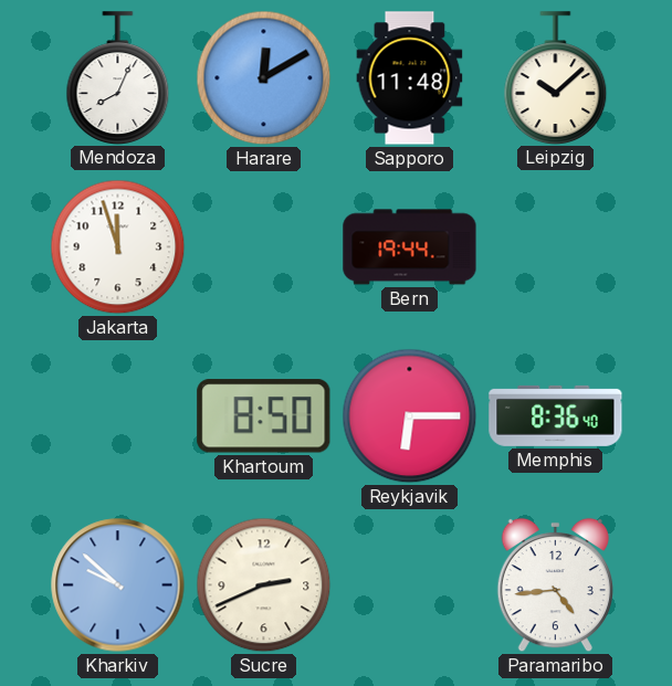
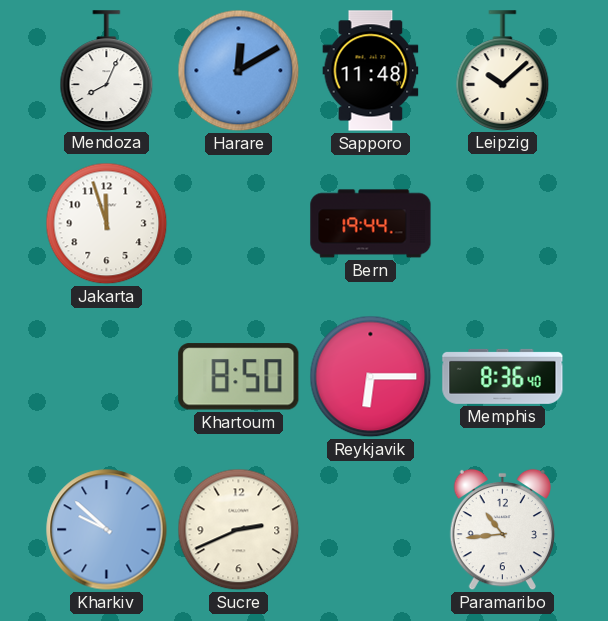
Paramaribo: 4:44 -> 10:44
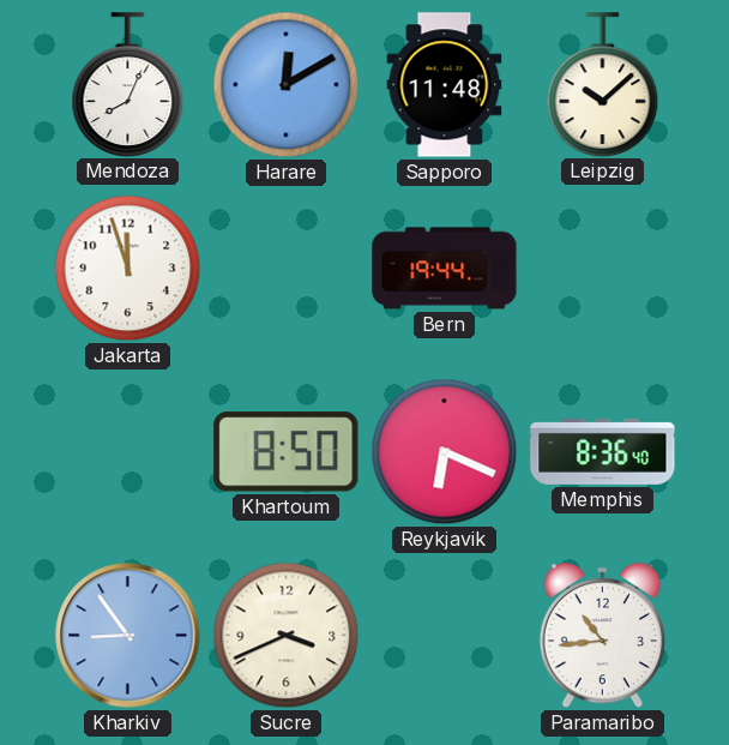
Reykjavik: 6:15 -> 6:19
Kharkiv: 9:52 -> 8:54
Sucre: 2:41 -> 3:41
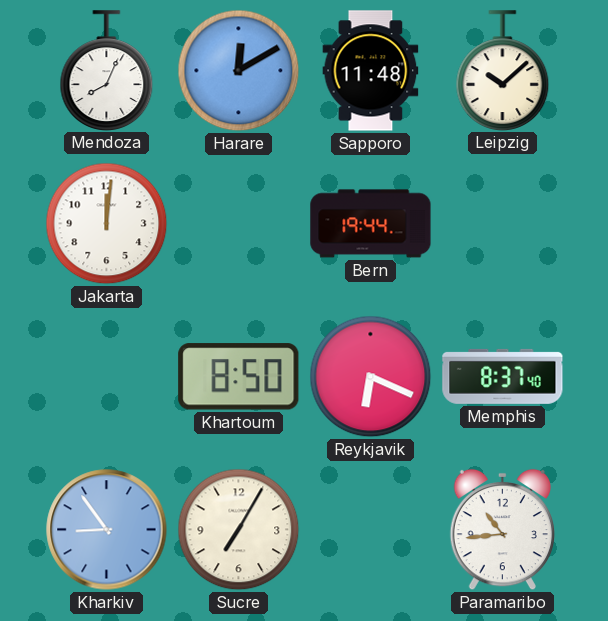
Jakarta: 11:57 -> 12:01
Memphis: 8:36 -> 8:37
Sucre: 3:41 -> 7:05
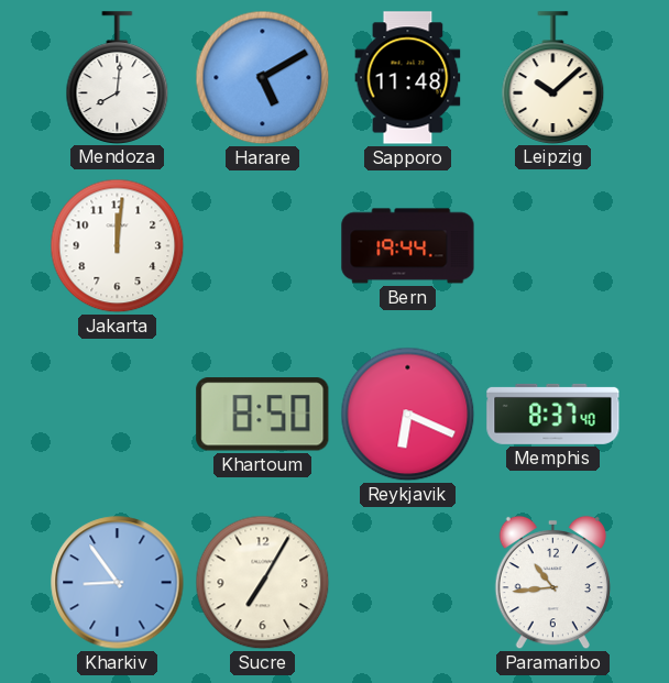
Mendoza: 8:04 -> 8:01
Harare: 12:10 -> 5:10
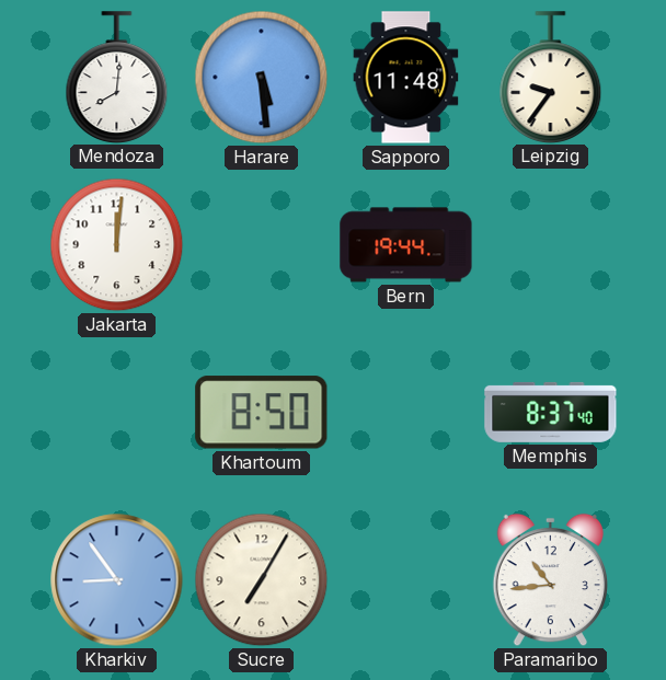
Harare: 5:10 -> 5:29
Leipzig: 10:08 -> 9:36
Reykjavik: 6:19 -> none
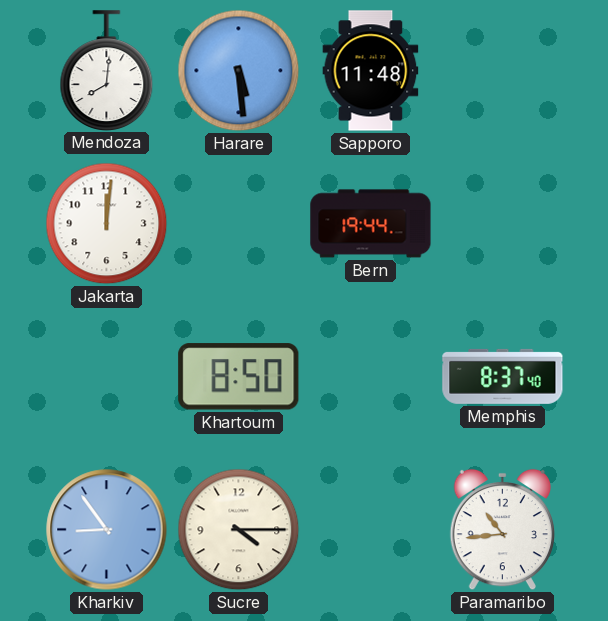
Leipzig: 9:36 -> none
Sucre: 7:05 -> 4:15
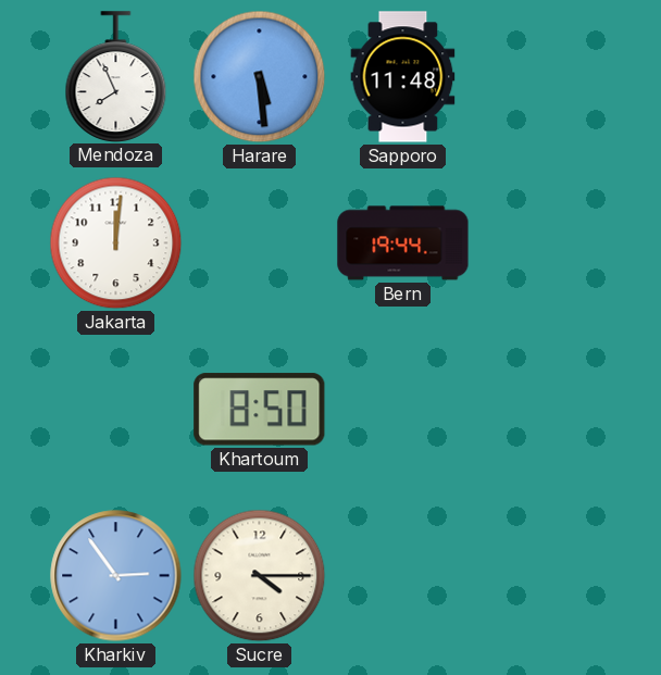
Mendoza: 8:01 -> 7:56
Memphis: 8:37 -> none
Kharkiv: 8:54 -> 2:54
Paramaribo: 10:44 -> none
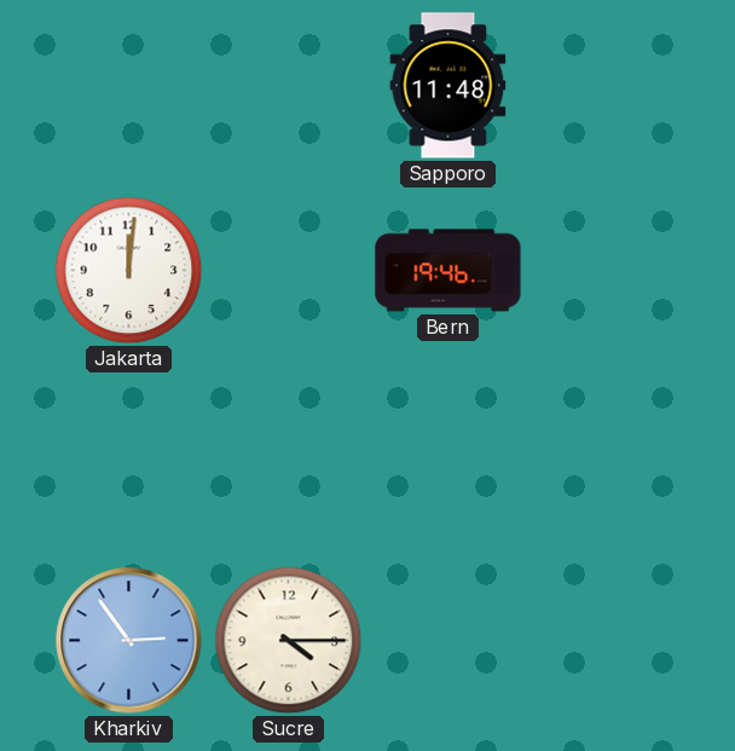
Mendoza: 7:56 -> none
Harare: 5:29 -> none
Bern: 19:44 -> 19:46
Khartoum: 8:50 -> none
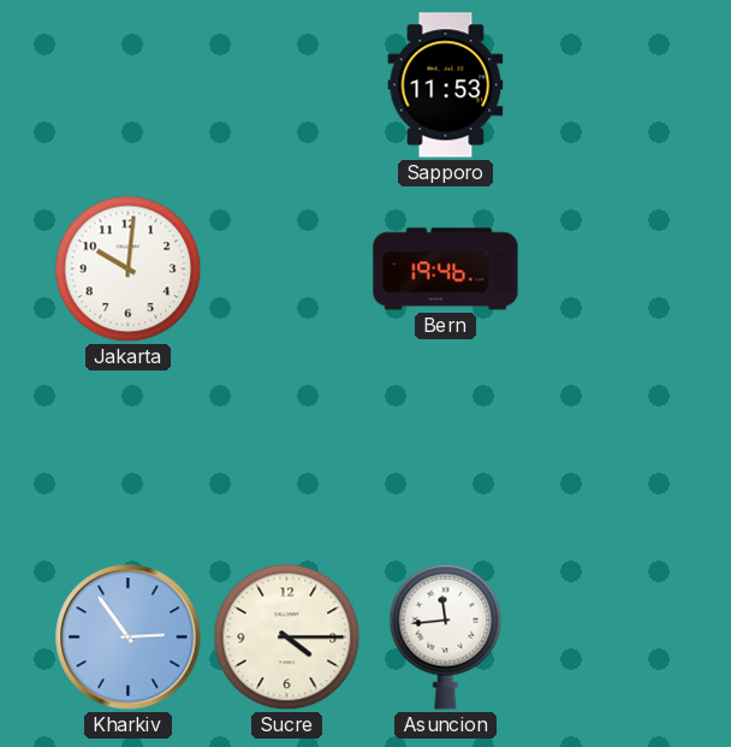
Sapporo: 11:48 -> 11:53
Jakarta: 12:01 -> 10:01
Asuncion: none -> 11:44
